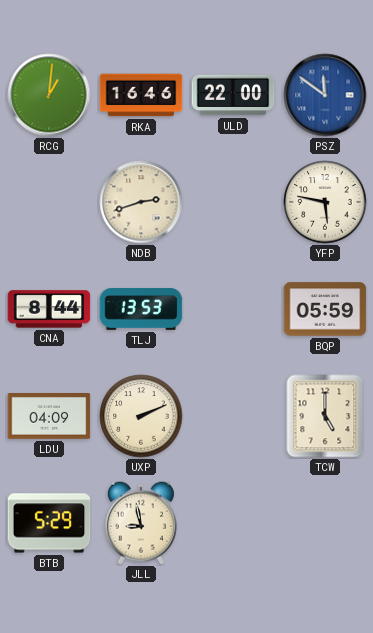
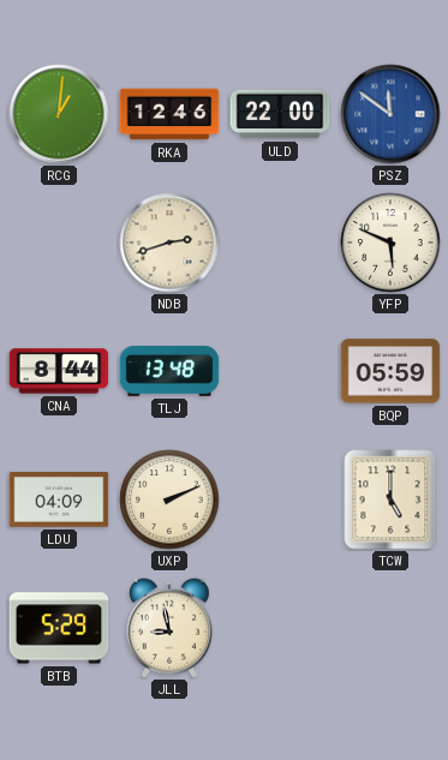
RKA: 16:46 -> 12:46
YFP: 5:47 -> 5:49
TLJ: 13:53 -> 13:48
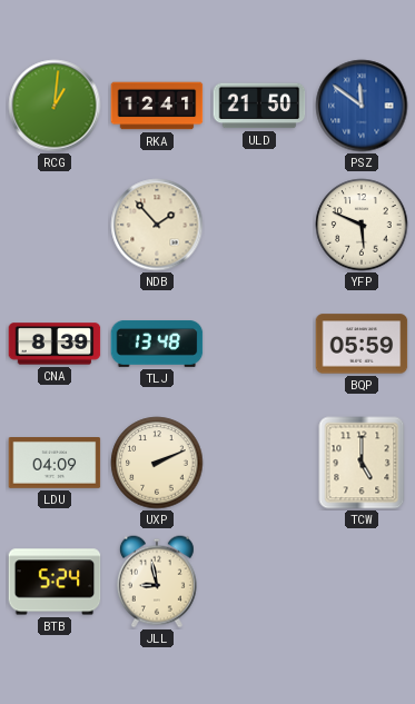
RKA: 12:46 -> 12:41
ULD: 22:00 -> 21:50
NDB: 2:42 -> 1:53
CNA: 8:44 -> 8:39
BTB: 5:29 -> 5:24
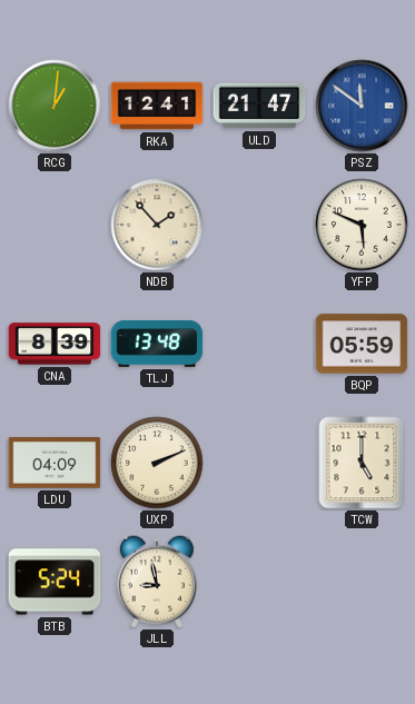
ULD: 21:50 -> 21:47
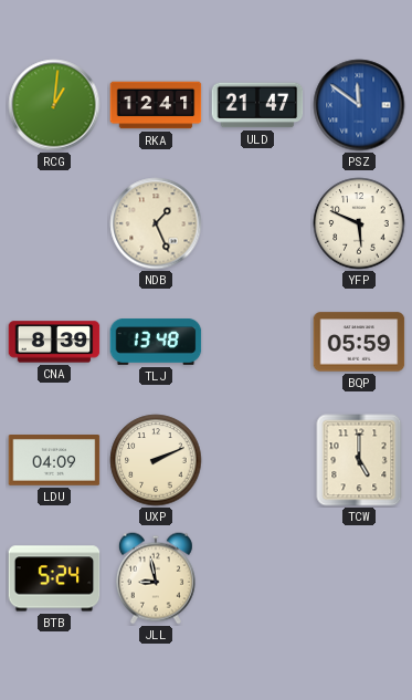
NDB: 1:53 -> 1:26
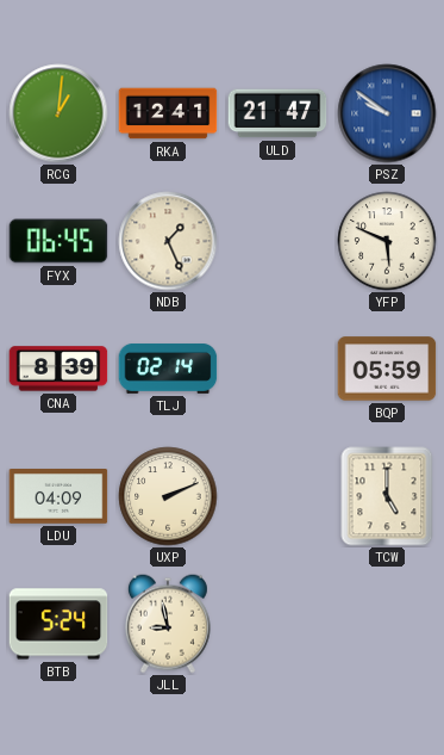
PSZ: 11:51 -> 9:51
FYX: none -> 06:45
TLJ: 13:48 -> 02:14
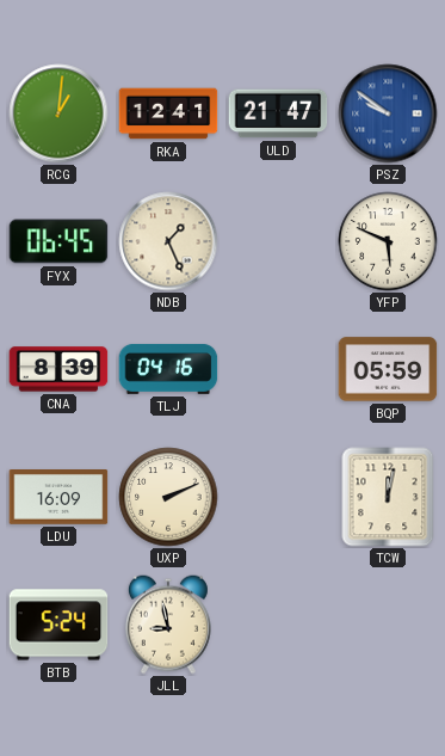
TLJ: 02:14 -> 04:16
LDU: 04:09 -> 16:09
TCW: 5:00 -> 12:02
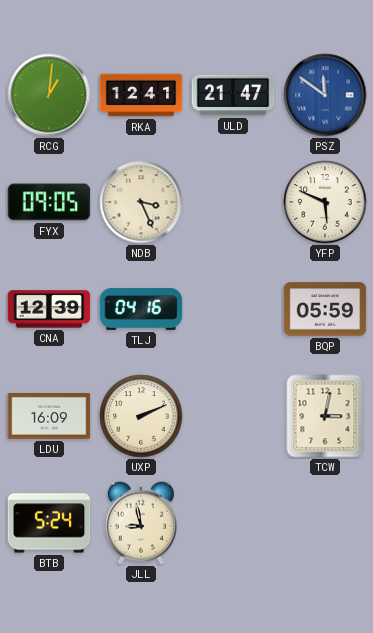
PSZ: 9:51 -> 11:51
FYX: 06:45 -> 09:05
NDB: 1:26 -> 3:26
CNA: 8:39 -> 12:39
TCW: 12:02 -> 3:02
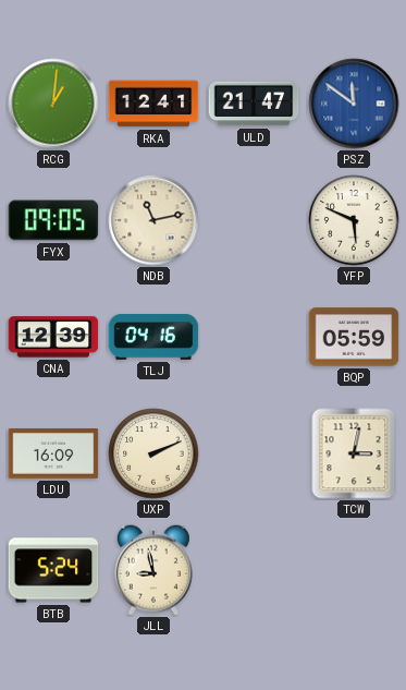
NDB: 3:26 -> 11:13
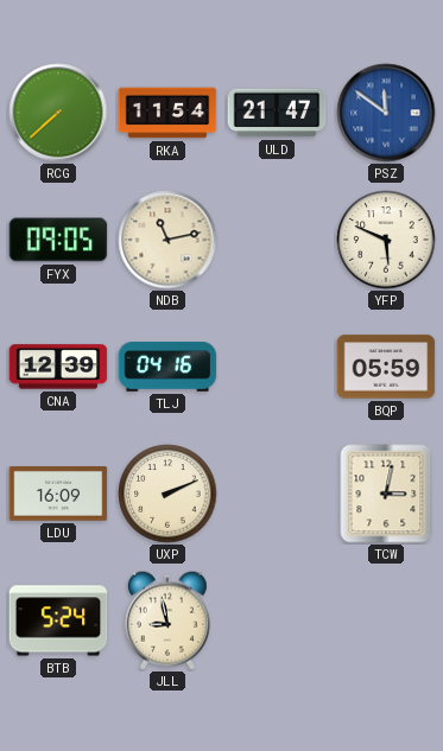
RCG: 1:01 -> 7:38
RKA: 12:41 -> 11:54
